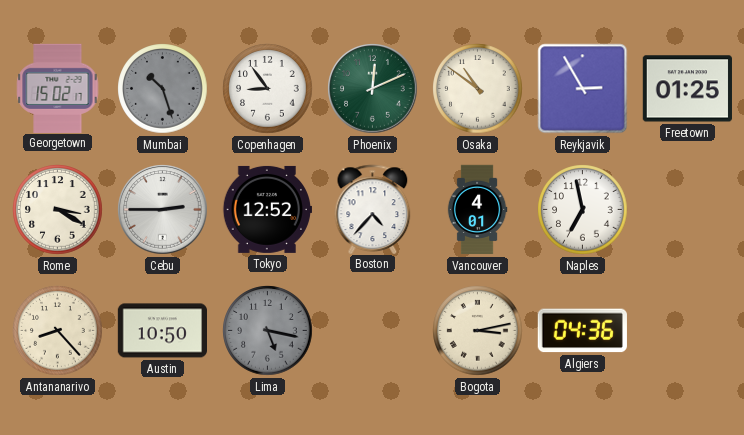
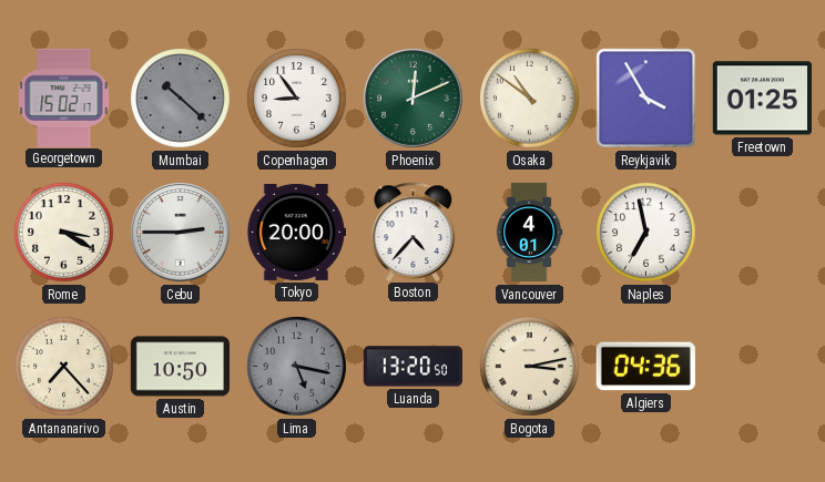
Mumbai: 10:27 -> 10:22
Reykjavik: 2:55 -> 3:55
Tokyo: 12:52 -> 20:00
Antananarivo: 8:23 -> 7:23
Luanda: none -> 13:20
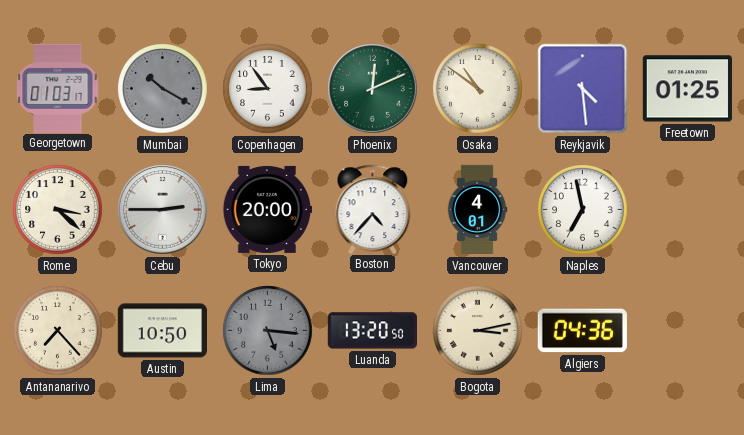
Georgetown: 15:02 -> 01:03
Mumbai: 10:22 -> 10:20
Reykjavik: 3:55 -> 4:29
Rome: 3:20 -> 3:22
Lima: 5:17 -> 5:16
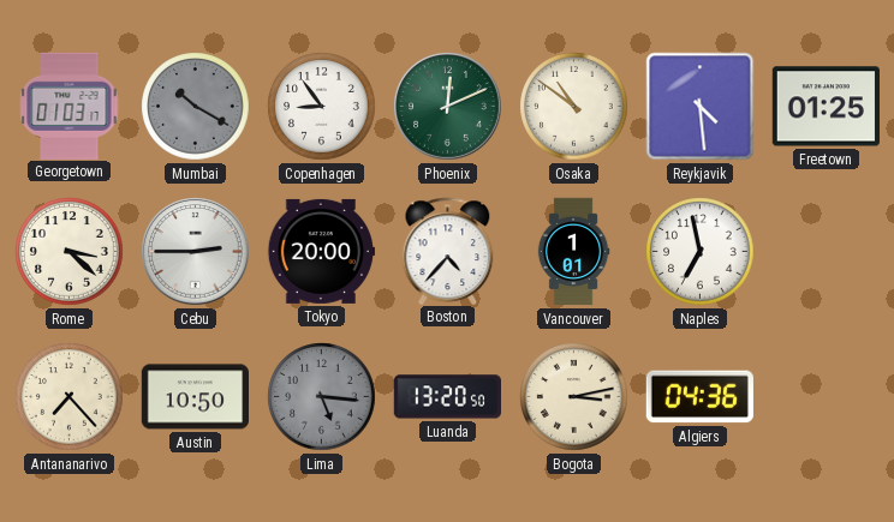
Vancouver: 4:01 -> 1:01
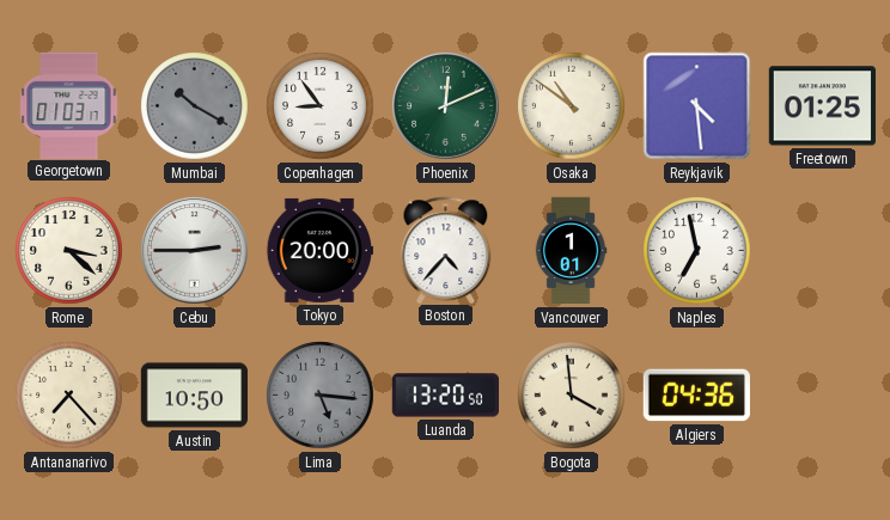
Bogota: 3:13 -> 3:59
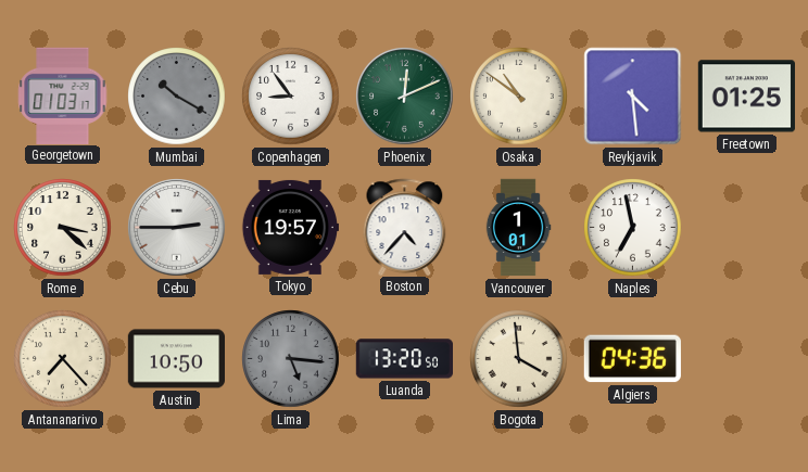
Tokyo: 20:00 -> 19:57
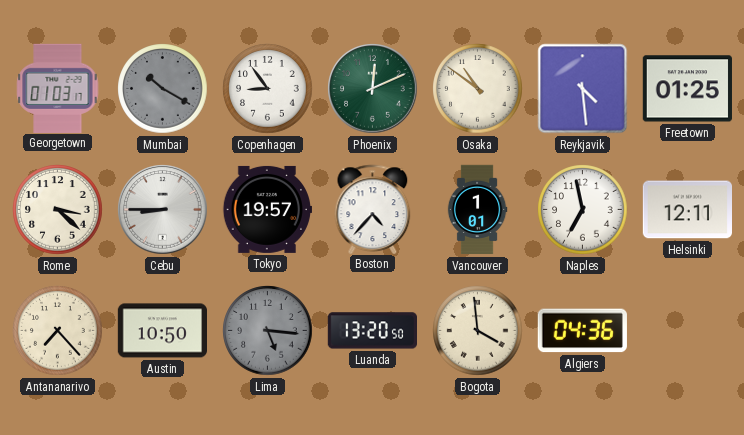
Cebu: 2:45 -> 8:45
Helsinki: none -> 12:11
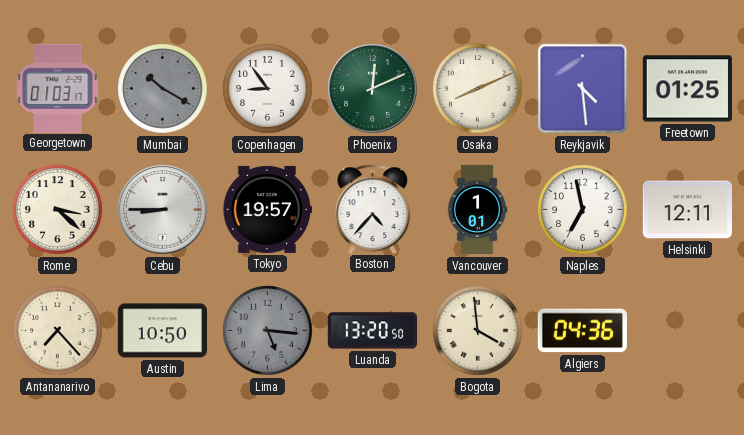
Osaka: 10:51 -> 8:11
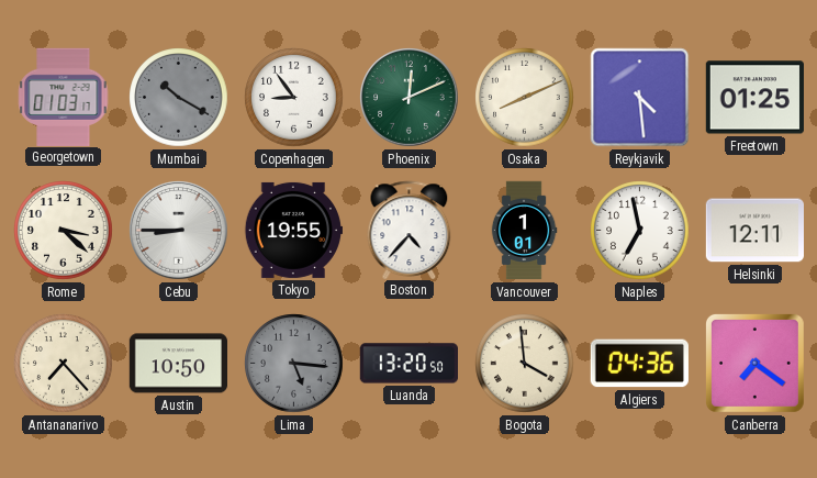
Tokyo: 19:57 -> 19:55
Canberra: none -> 7:21
